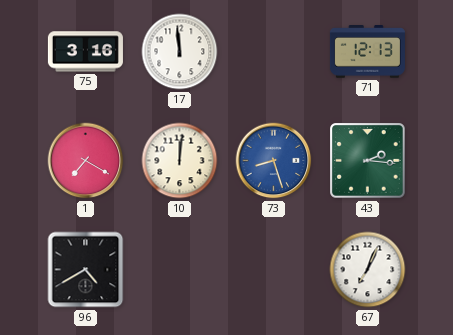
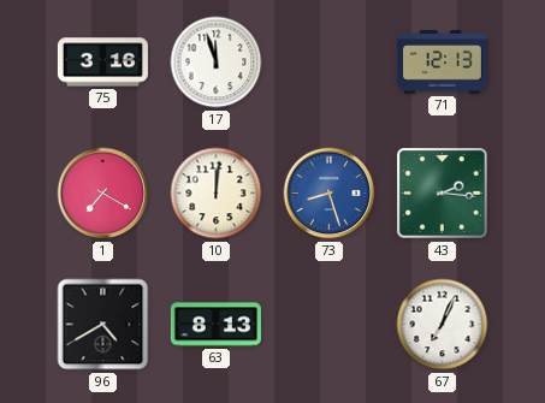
17: 11:59 -> 11:57
63: none -> 8:13
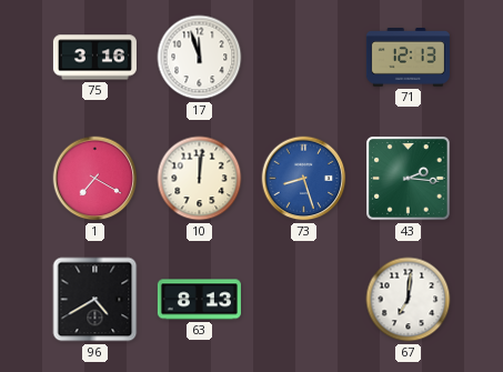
67: 7:04 -> 7:01
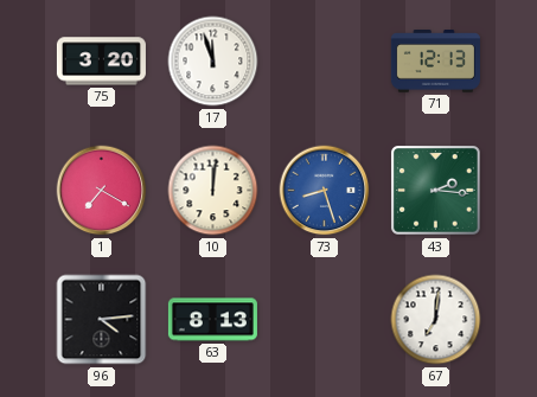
75: 3:16 -> 3:20
96: 4:40 -> 4:14
